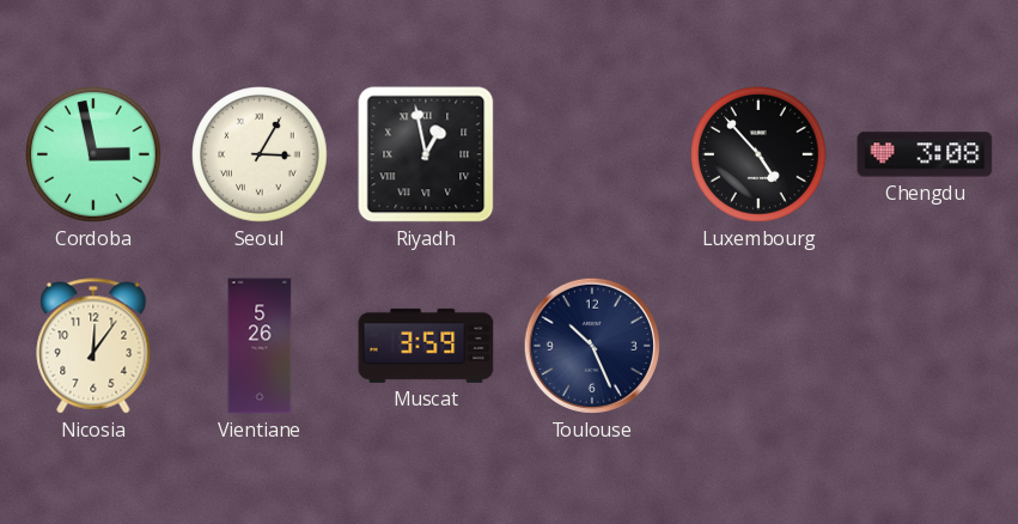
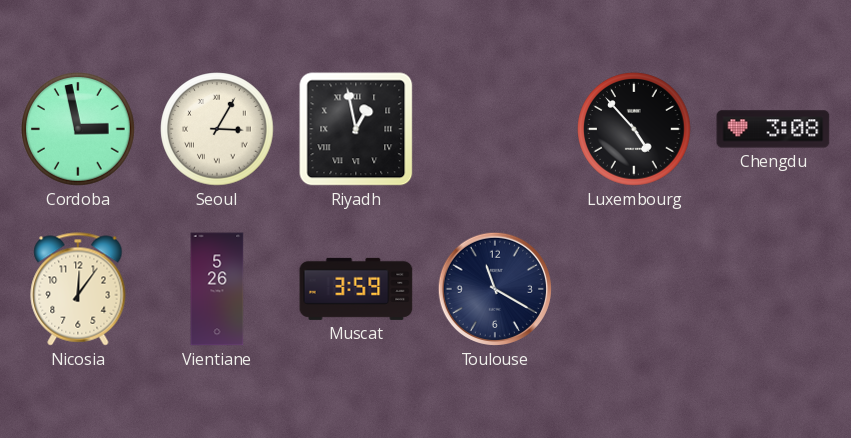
Toulouse: 10:26 -> 11:20
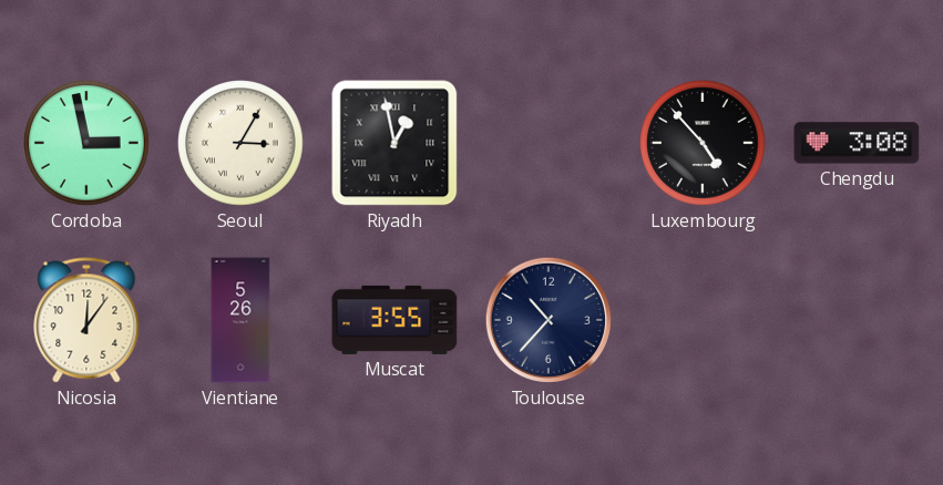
Muscat: 3:59 -> 3:55
Toulouse: 11:20 -> 10:37
